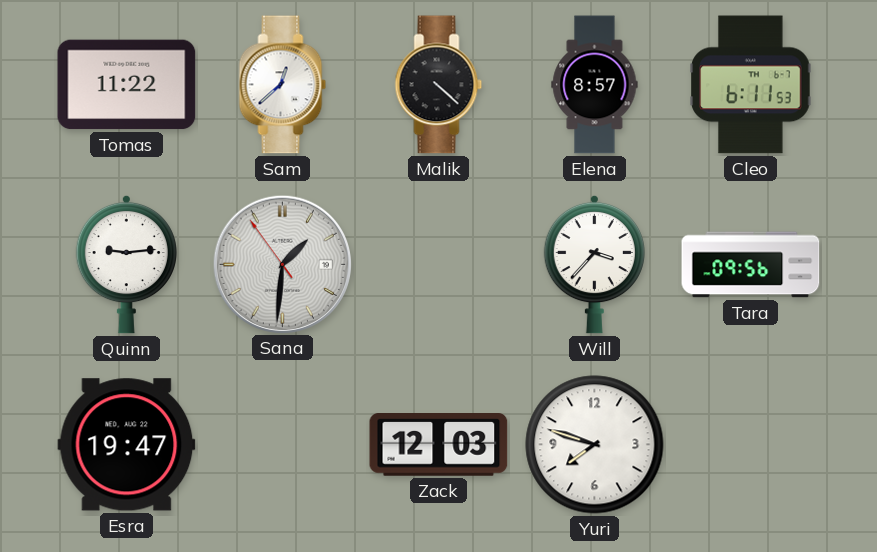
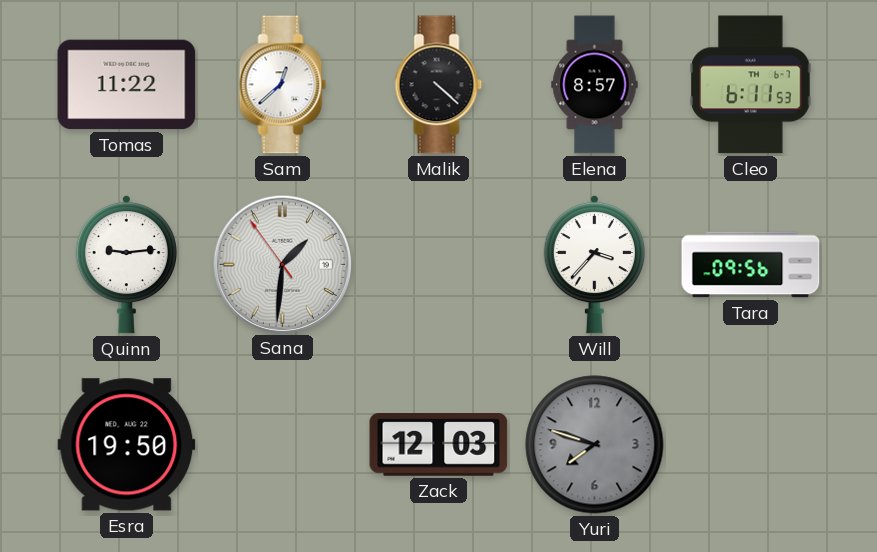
Esra: 19:47 -> 19:50
Yuri dial: white -> grey
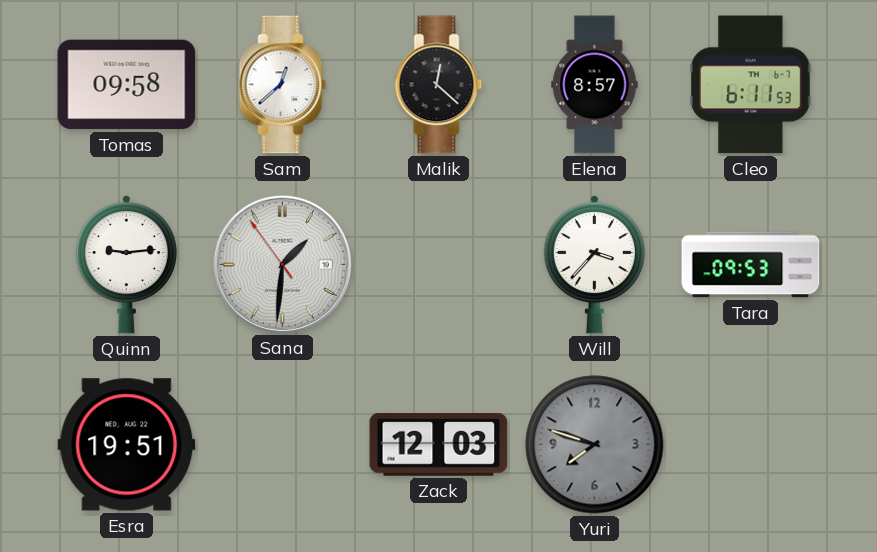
Tomas: 11:22 -> 09:58
Malik: 4:22 -> 12:22
Tara: 09:56 -> 09:53
Esra: 19:50 -> 19:51
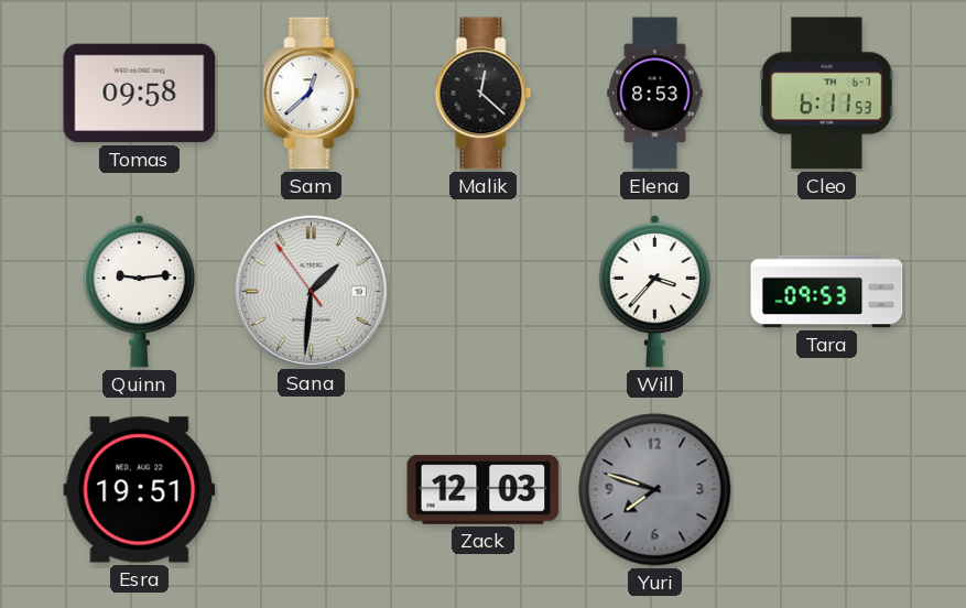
Elena: 8:57 -> 8:53
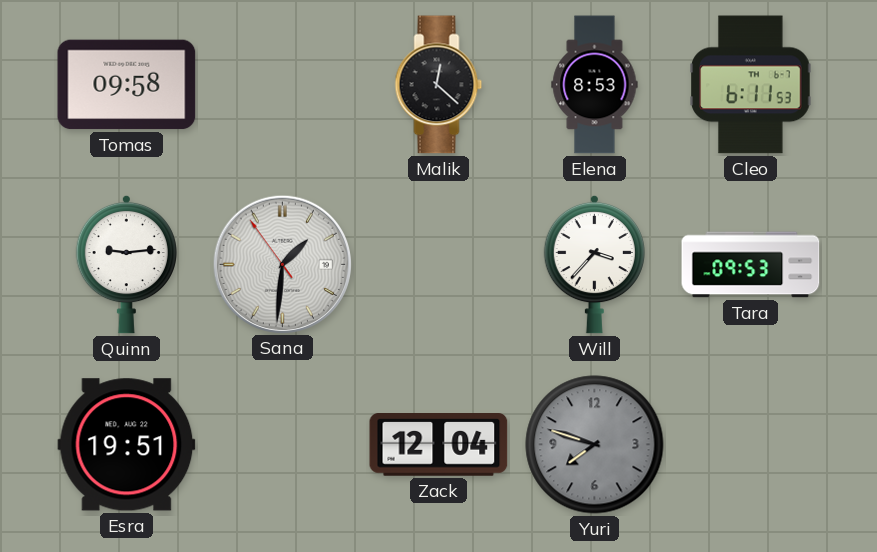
Sam: 12:38 -> none
Zack: 12:03 -> 12:04
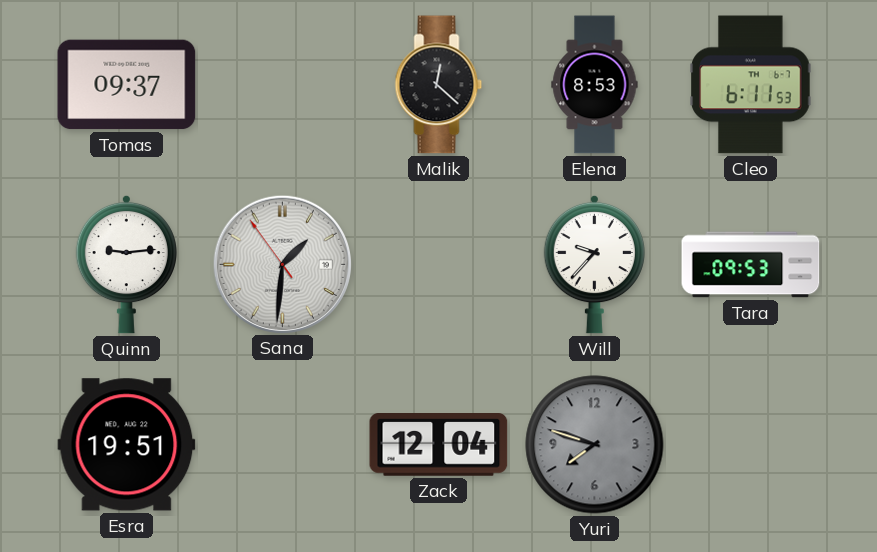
Tomas: 09:58 -> 09:37
Will: 3:37 -> 9:37
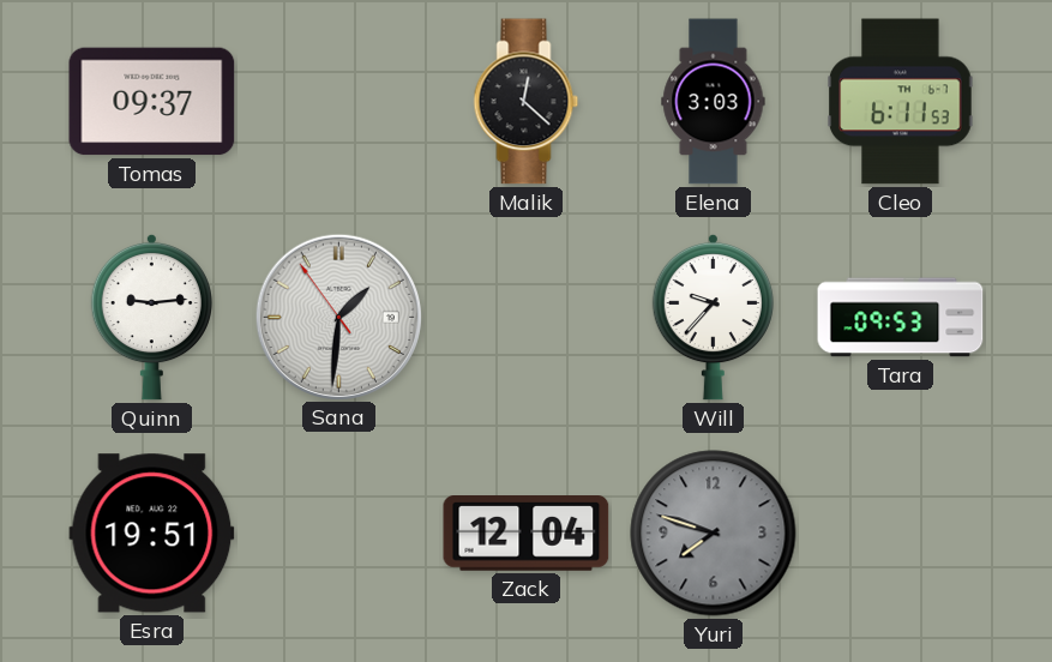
Elena: 8:53 -> 3:03
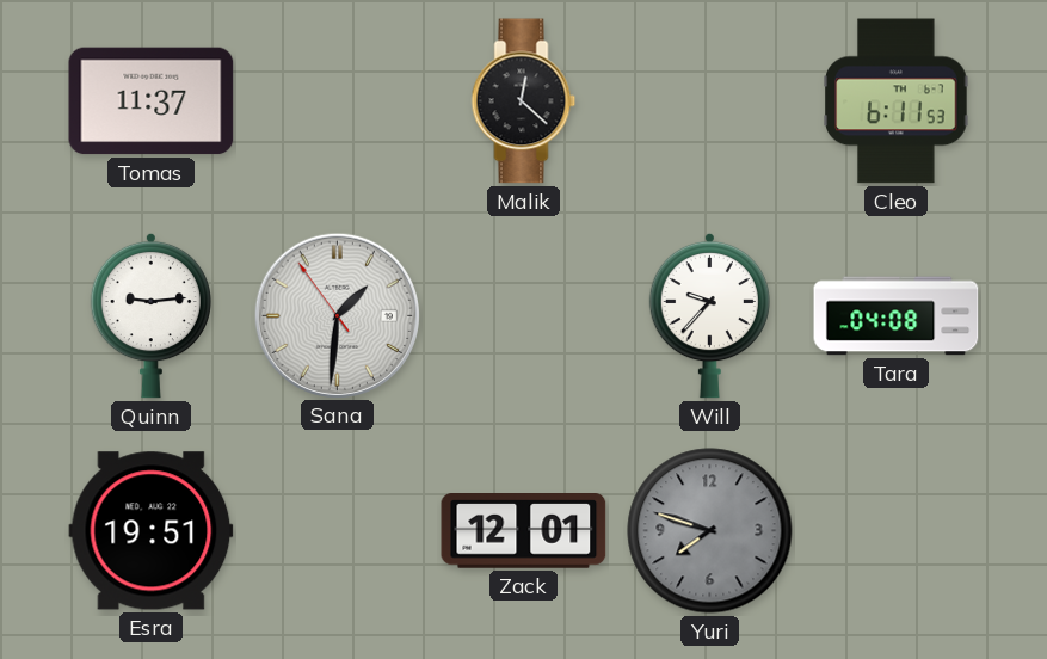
Tomas: 09:37 -> 11:37
Elena: 3:03 -> none
Tara: 09:53 -> 04:08
Zack: 12:04 -> 12:01
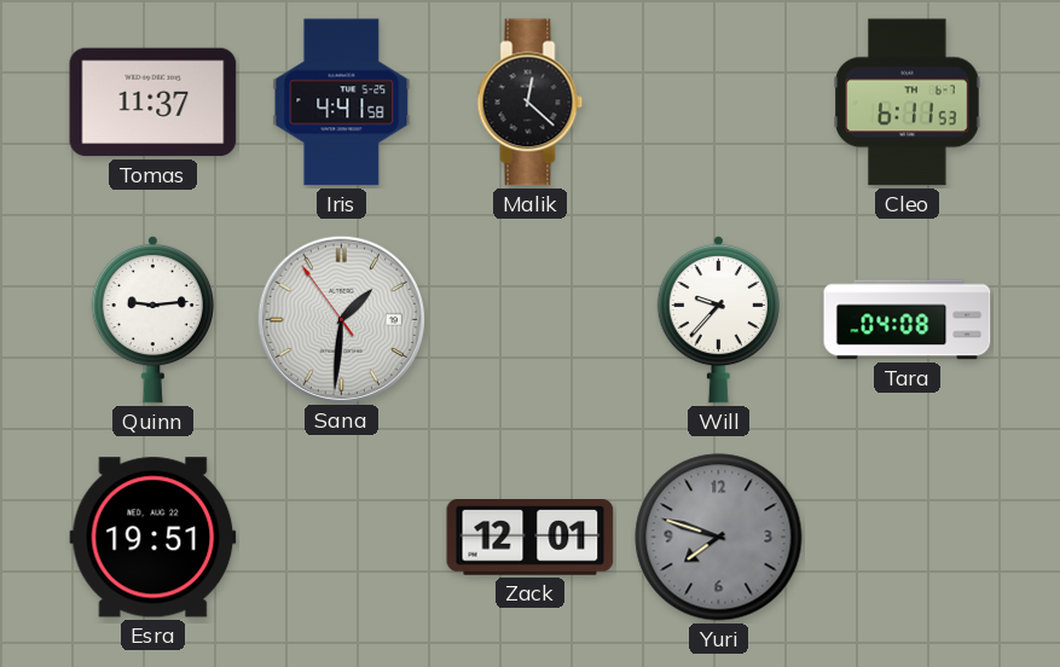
Iris: none -> 4:41
